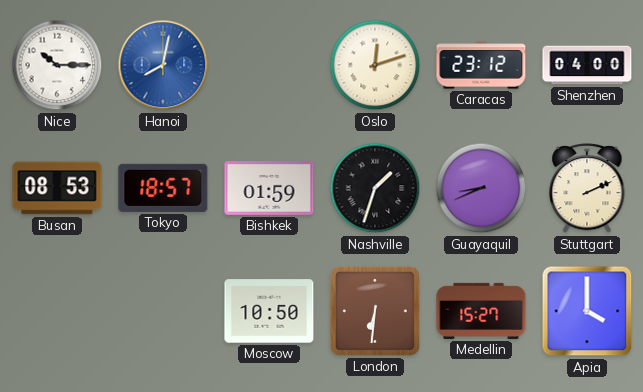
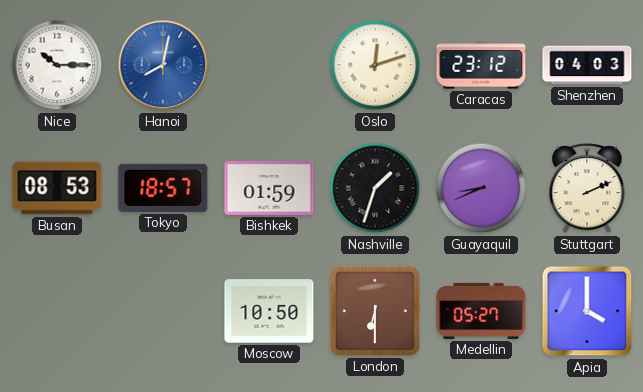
Shenzhen: 04:00 -> 04:03
London: 6:31 -> 6:30
Medellin: 15:27 -> 05:27
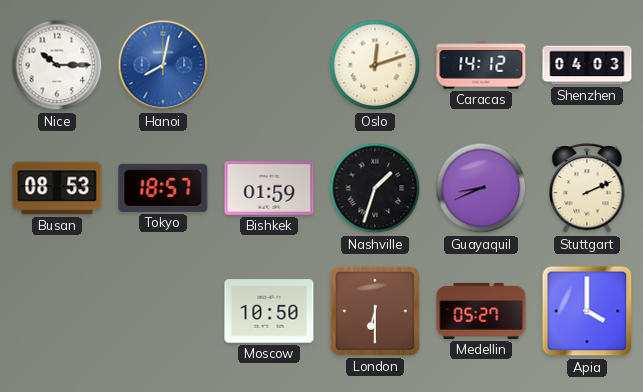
Caracas: 23:12 -> 14:12
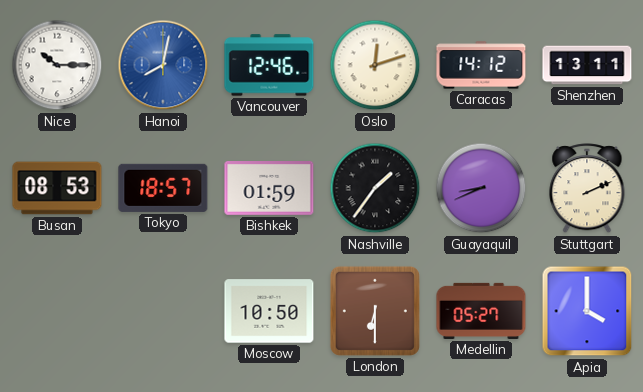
Vancouver: none -> 12:46
Shenzhen: 04:03 -> 13:11
Nashville: 1:33 -> 1:36
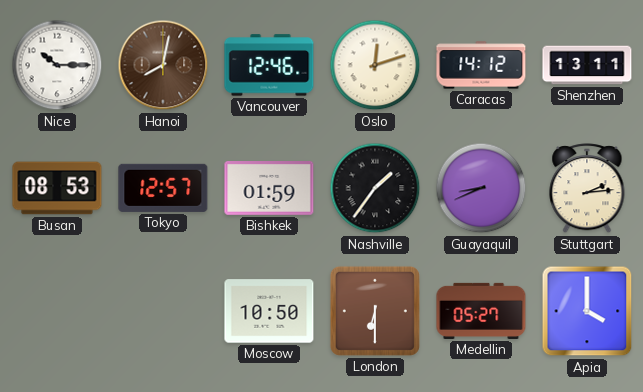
Hanoi dial: blue -> brown
Tokyo: 18:57 -> 12:57
Stuttgart: 2:11 -> 2:14
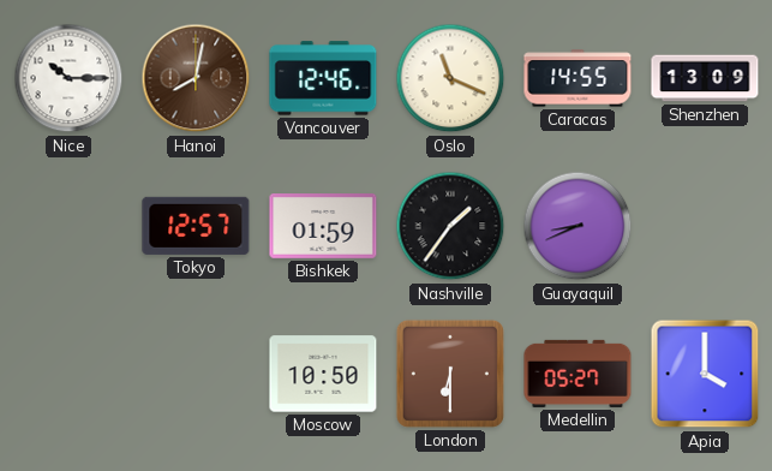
Oslo: 12:12 -> 11:19
Caracas: 14:12 -> 14:55
Shenzhen: 13:11 -> 13:09
Busan: 08:53 -> none
Stuttgart: 2:14 -> none
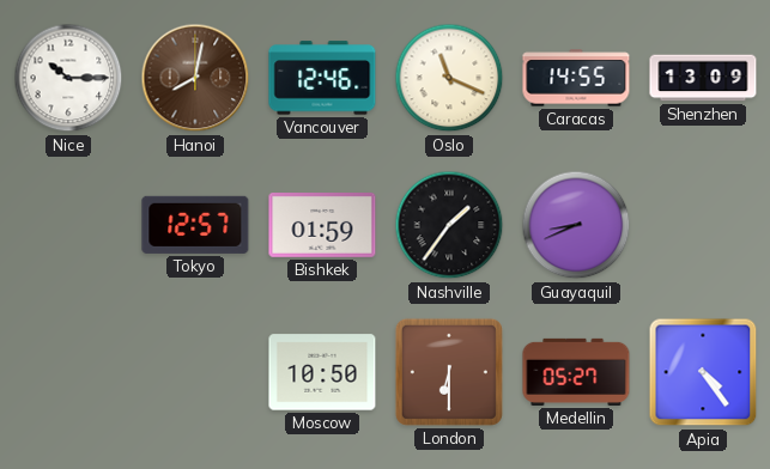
Apia: 4:00 -> 4:24
